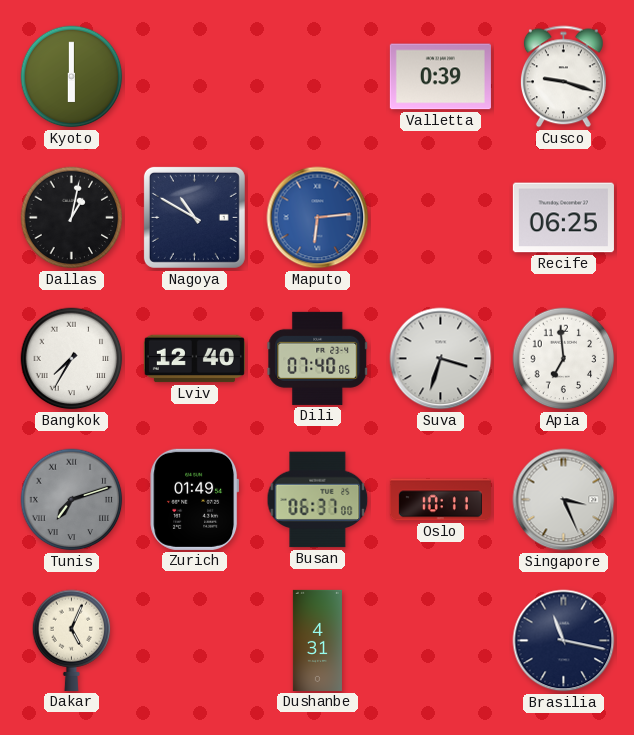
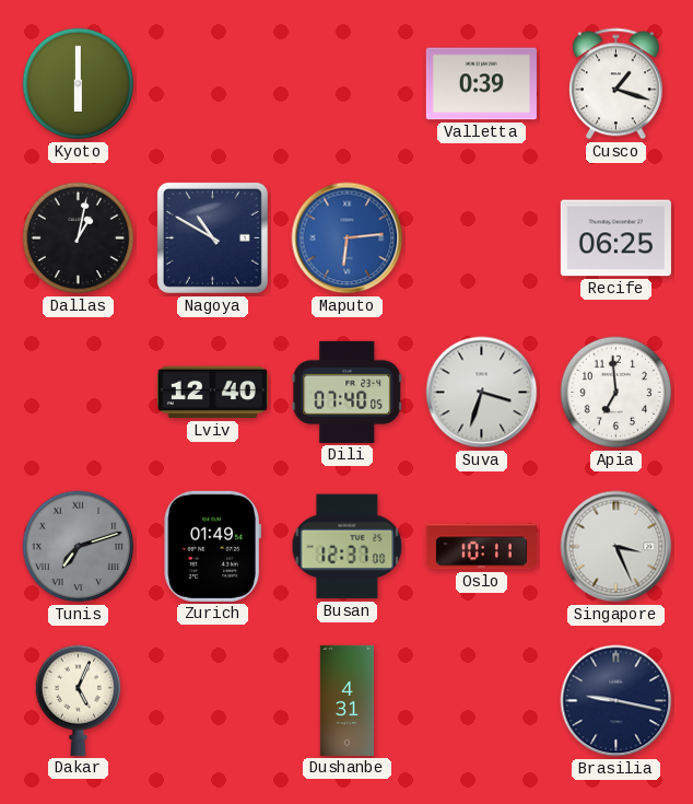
Cusco: 9:18 -> 1:18
Bangkok: 7:35 -> none
Busan: 06:37 -> 12:37
Brasilia: 11:17 -> 9:17
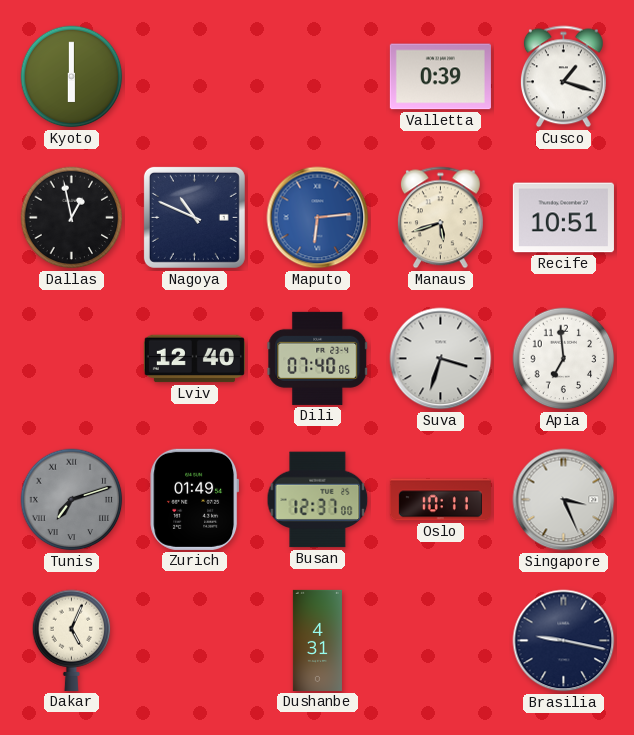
Dallas: 1:02 -> 12:58
Nagoya: 10:50 -> 10:49
Manaus: none -> 5:42
Recife: 06:25 -> 10:51
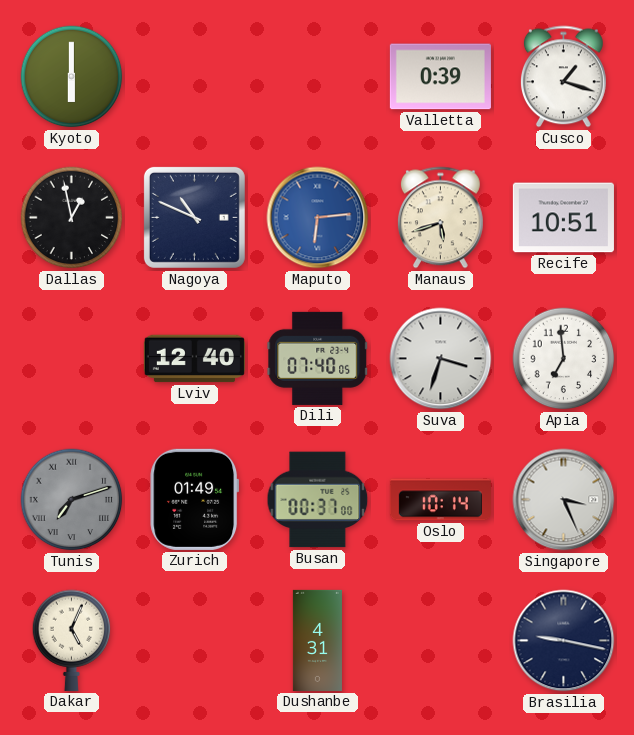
Busan: 12:37 -> 00:37
Oslo: 10:11 -> 10:14
